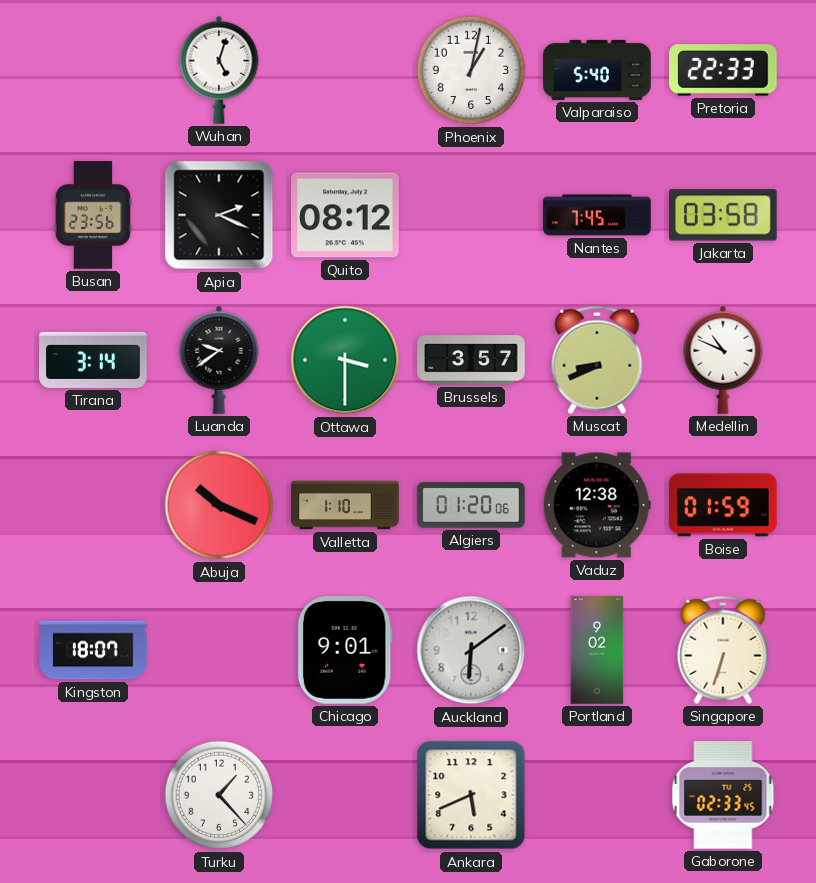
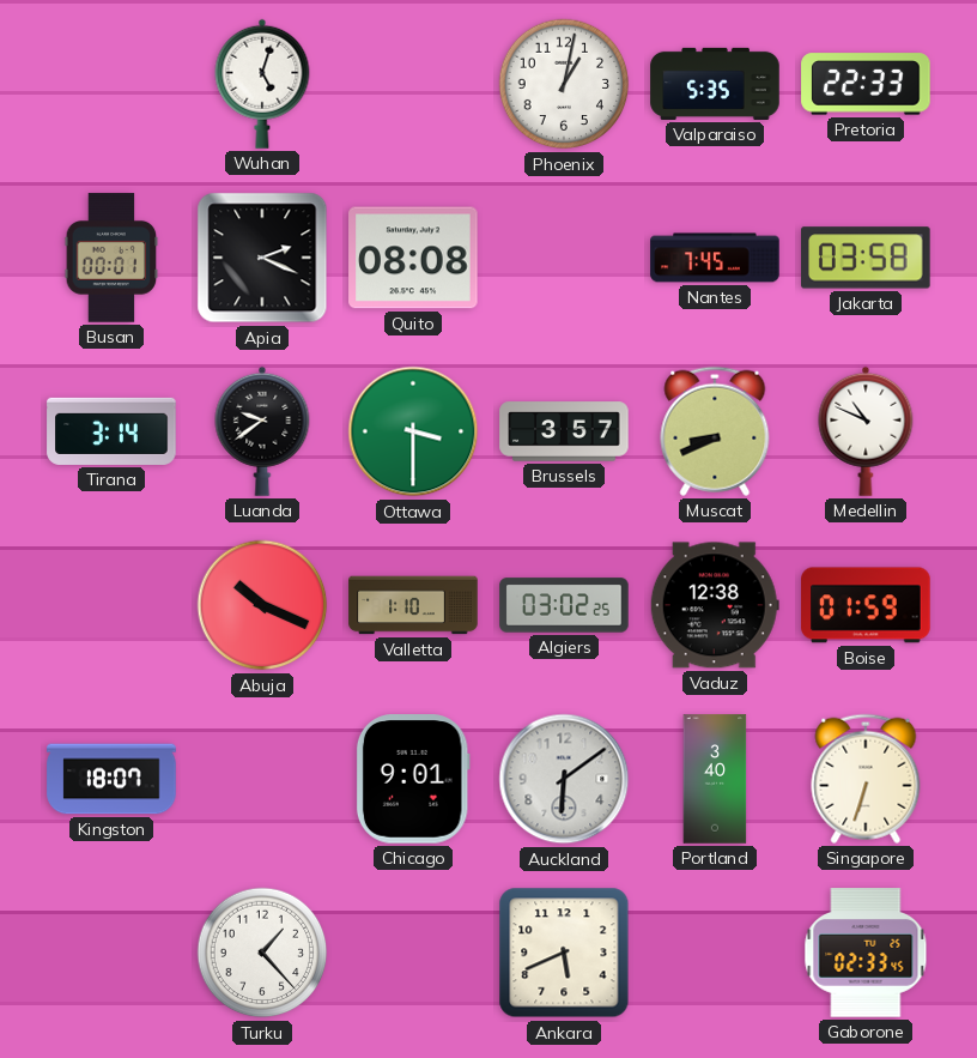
Valparaiso: 5:40 -> 5:35
Busan: 23:56 -> 00:01
Quito: 08:12 -> 08:08
Algiers: 01:20 -> 03:02
Portland: 9:02 -> 3:40
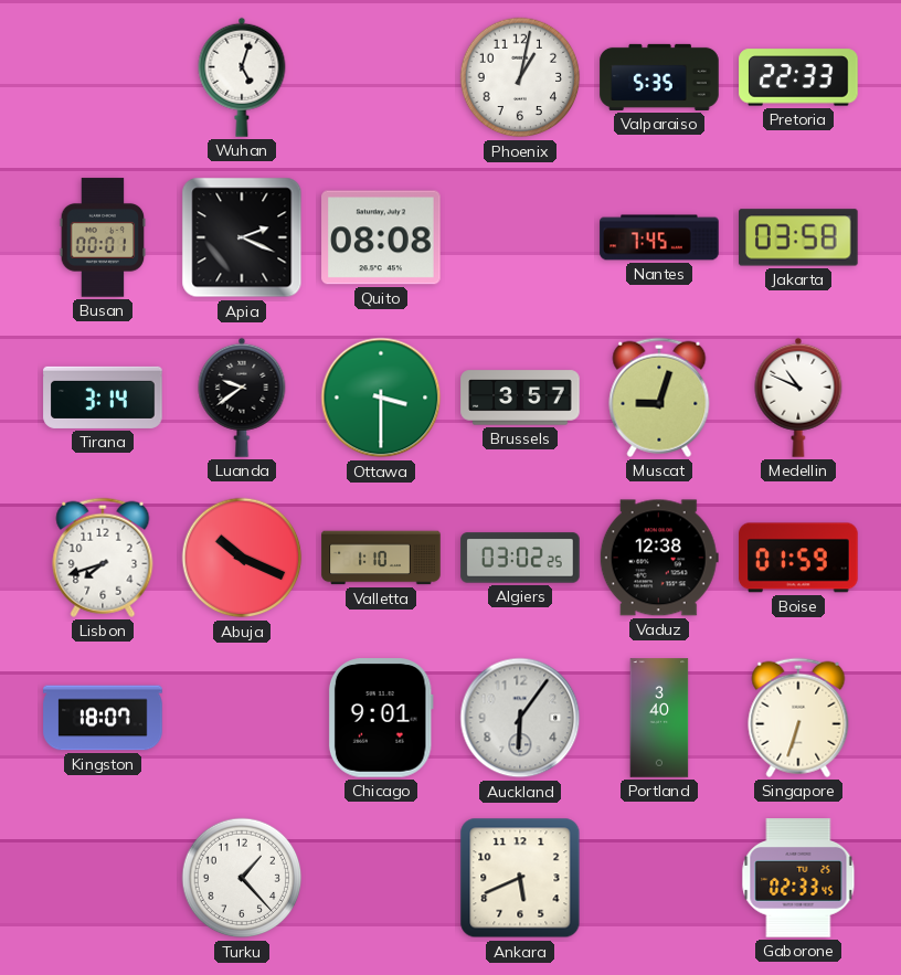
Muscat: 8:41 -> 9:03
Lisbon: none -> 7:42
Auckland: 6:09 -> 6:06
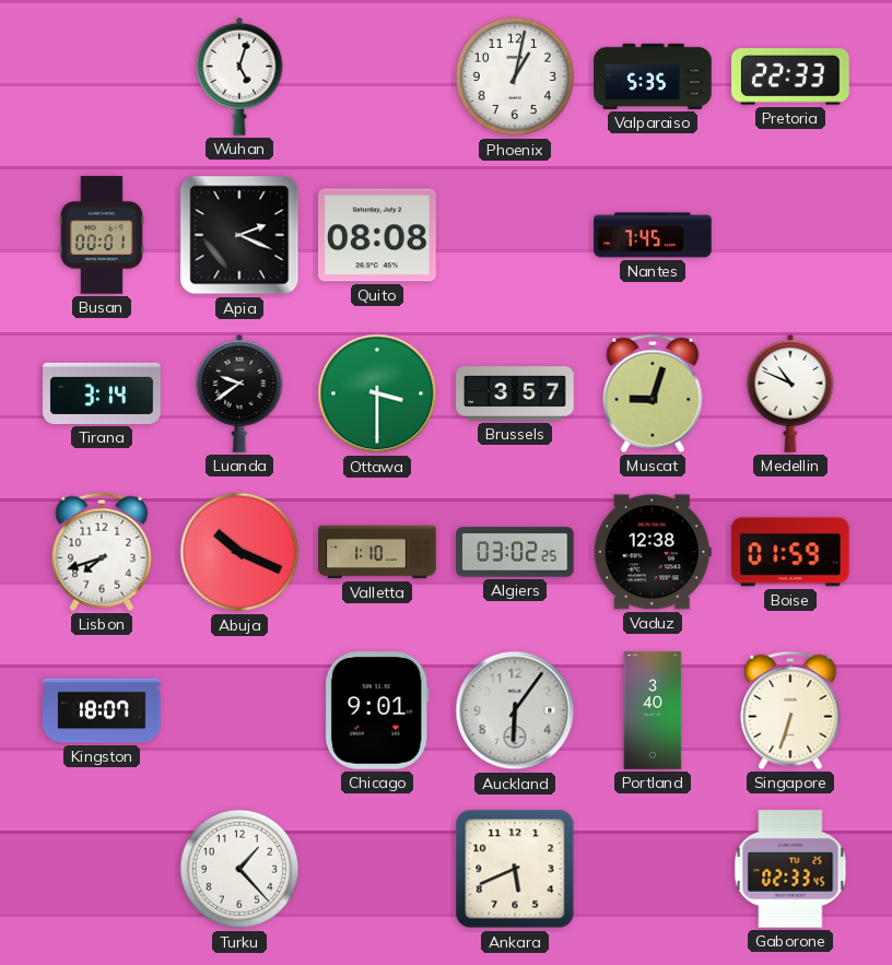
Jakarta: 03:58 -> none
